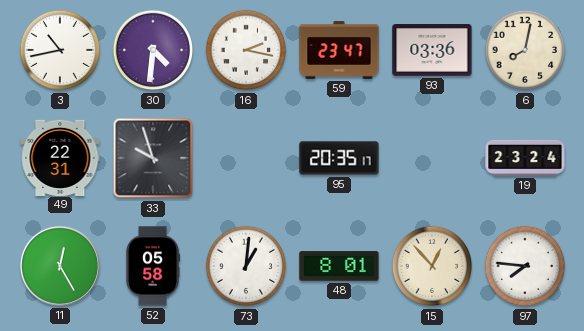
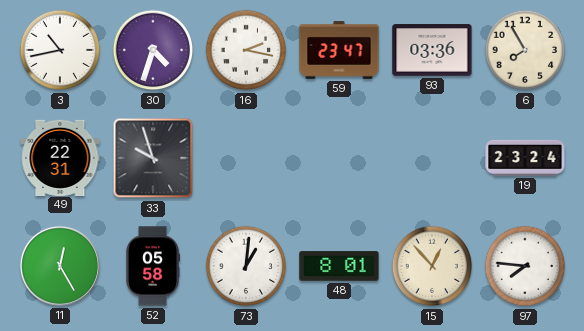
30: 4:31 -> 4:33
6: 8:02 -> 7:55
95: 20:35 -> none
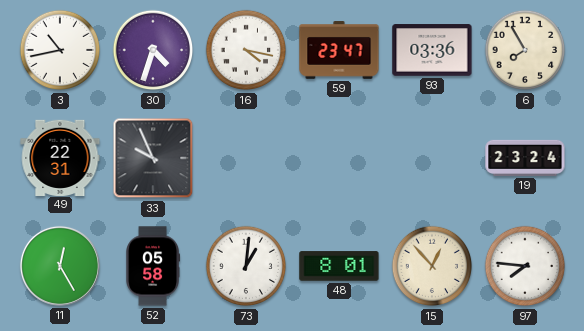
16: 2:17 -> 4:17
33: 9:57 -> 9:56
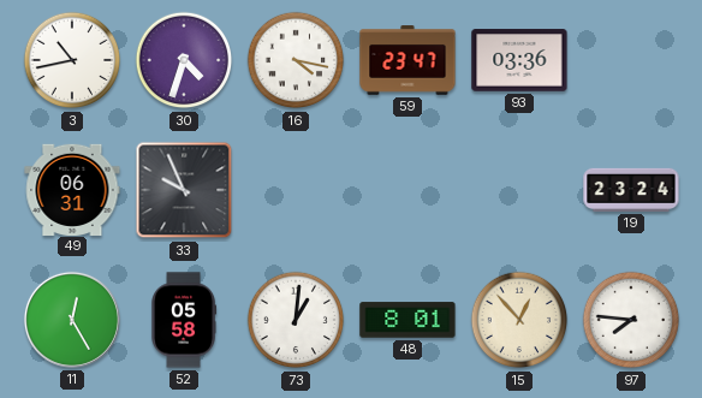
6: 7:55 -> none
49: 22:31 -> 06:31
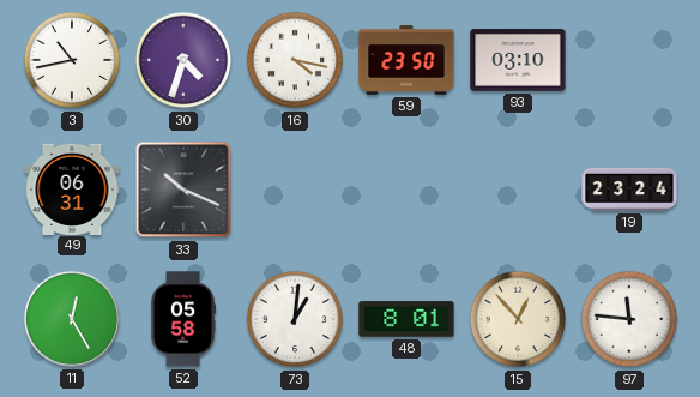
59: 23:47 -> 23:50
93: 03:36 -> 03:10
33: 9:56 -> 10:19
97: 7:46 -> 11:46
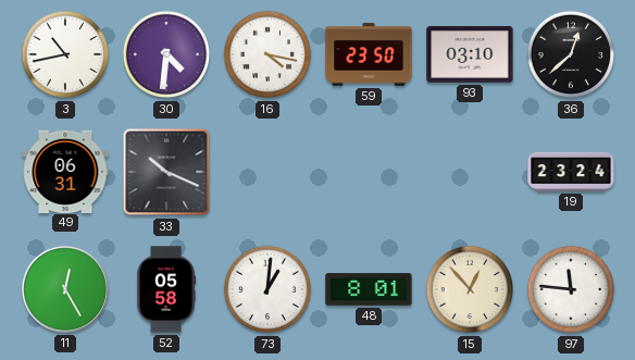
30: 4:33 -> 4:31
36: none -> 12:38
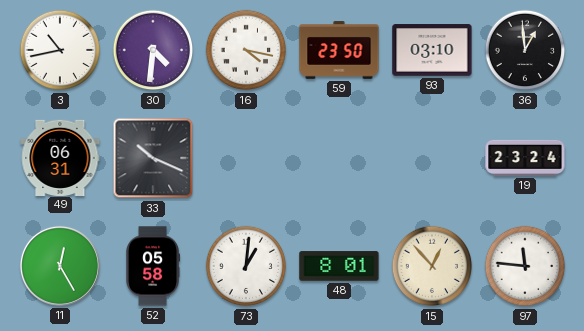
36: 12:38 -> 12:59
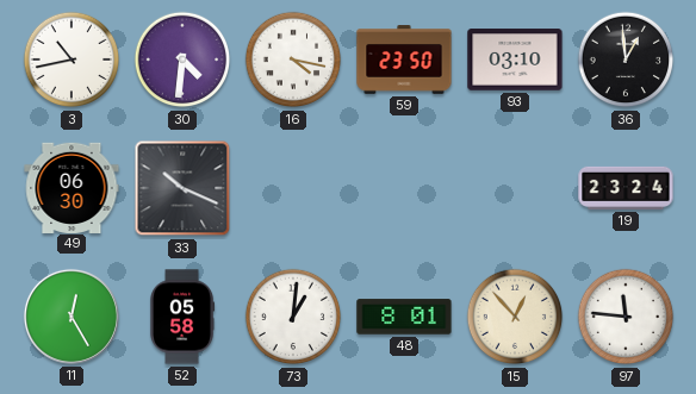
49: 06:31 -> 06:30
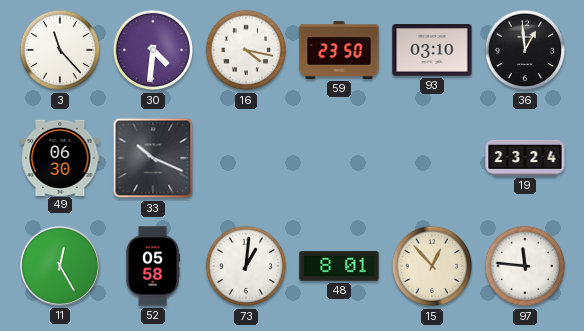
3: 10:43 -> 11:23
